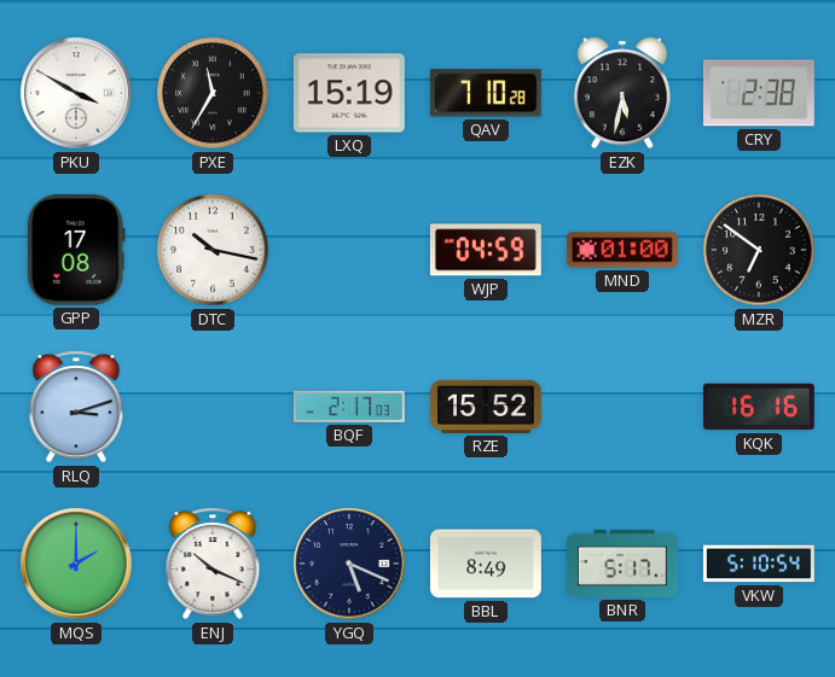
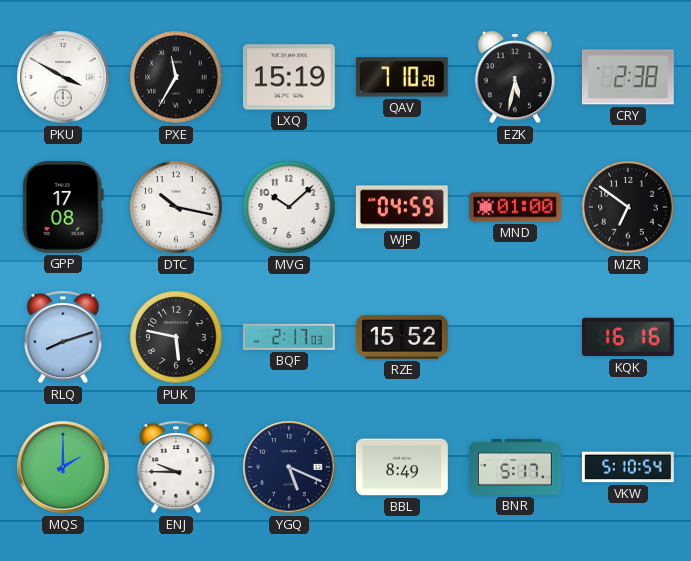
MVG: none -> 10:08
RLQ: 3:12 -> 8:12
PUK: none -> 5:47
ENJ: 10:19 -> 9:45
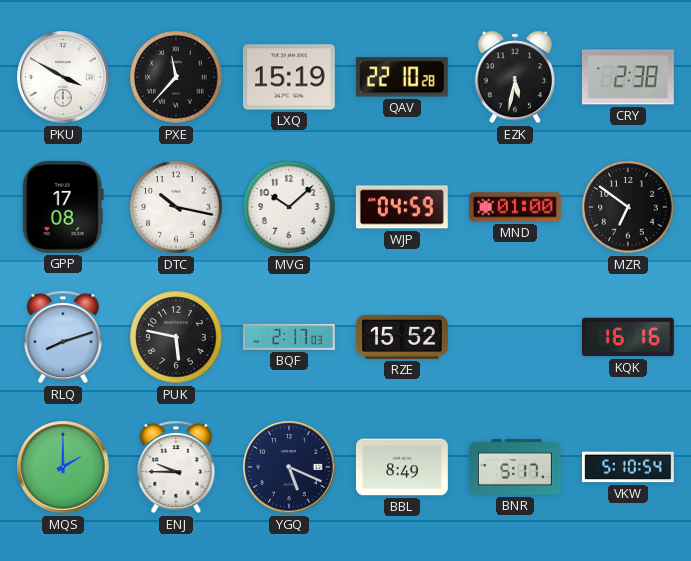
PXE: 11:35 -> 11:37
QAV: 7:10 -> 22:10
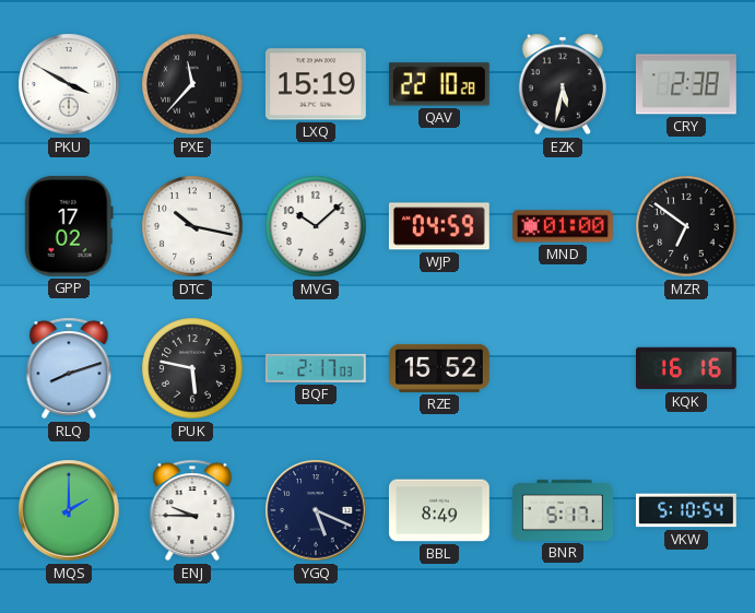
GPP: 17:08 -> 17:02
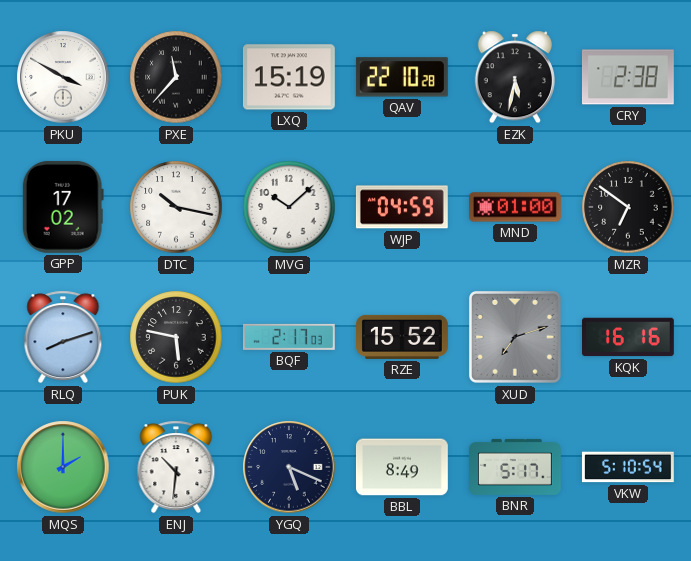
XUD: none -> 7:12
ENJ: 9:45 -> 10:31
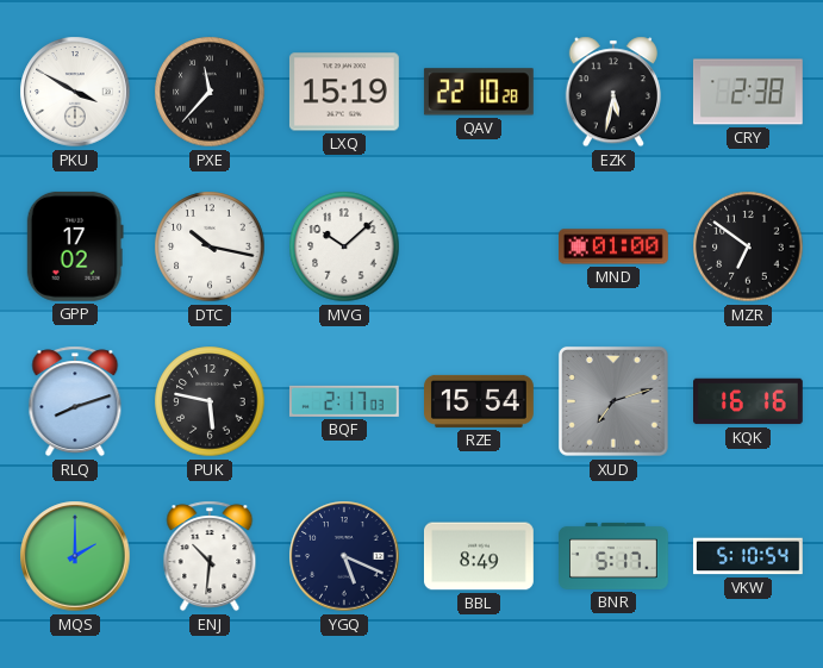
WJP: 04:59 -> none
RZE: 15:52 -> 15:54
